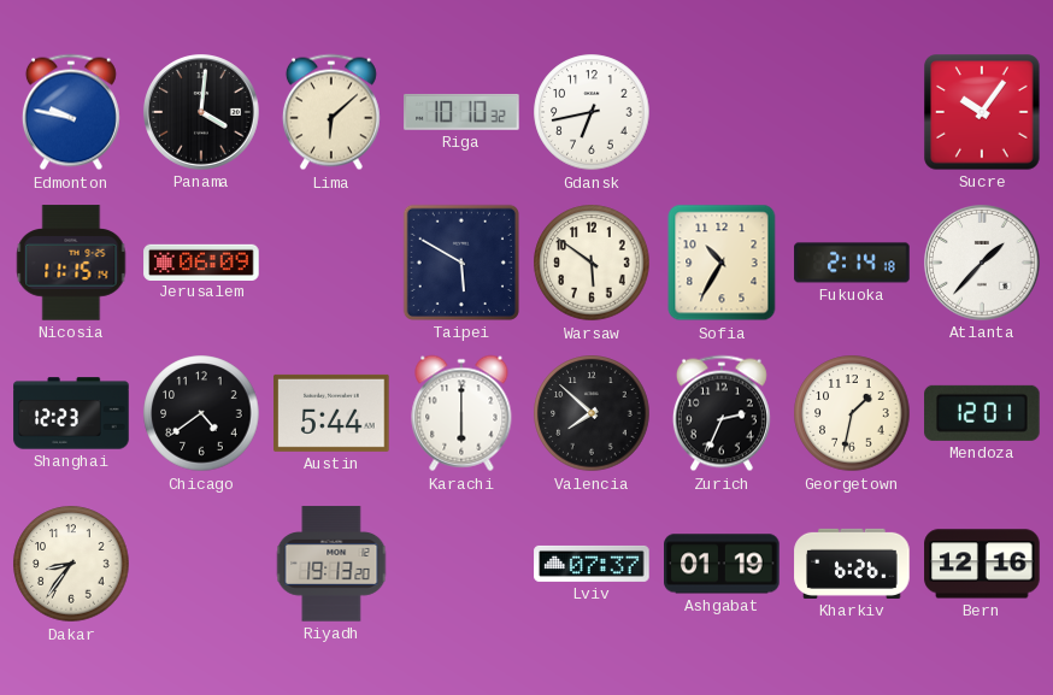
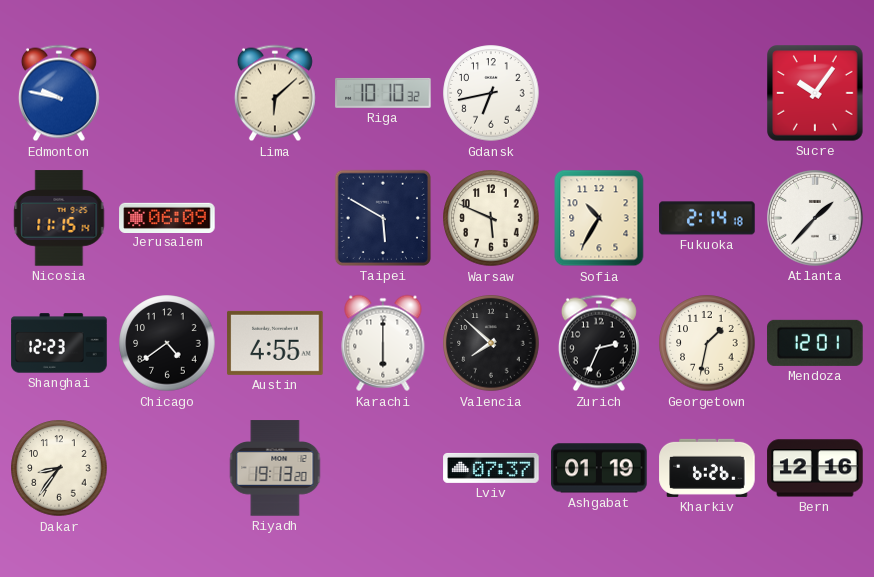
Panama: 4:01 -> none
Warsaw: 5:51 -> 5:49
Austin: 5:44 -> 4:55
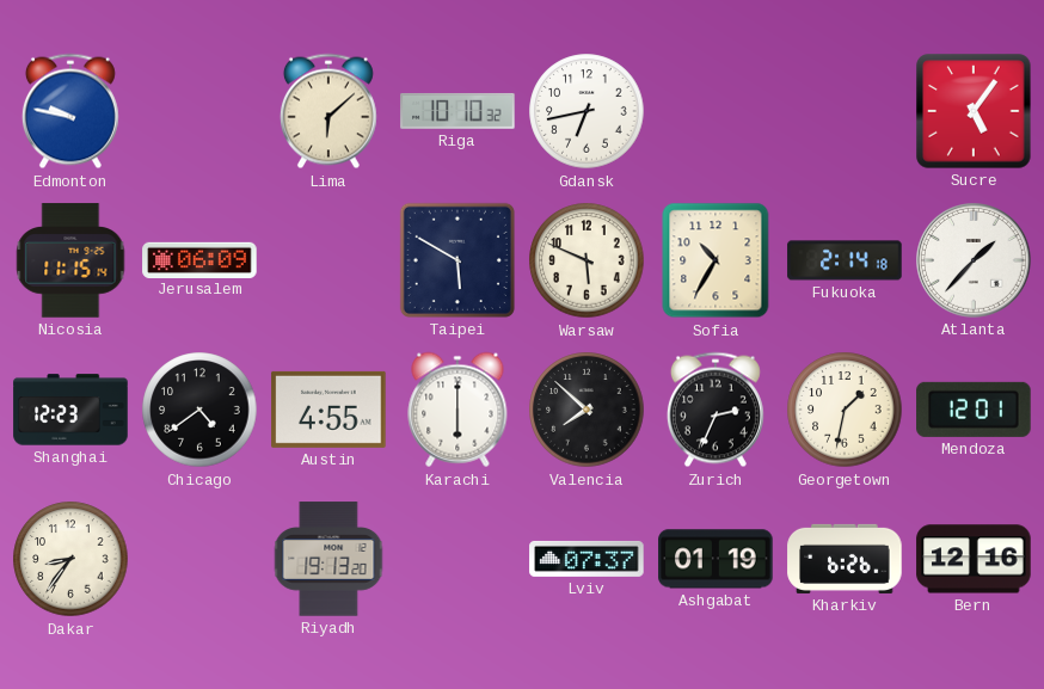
Sucre: 10:06 -> 5:06
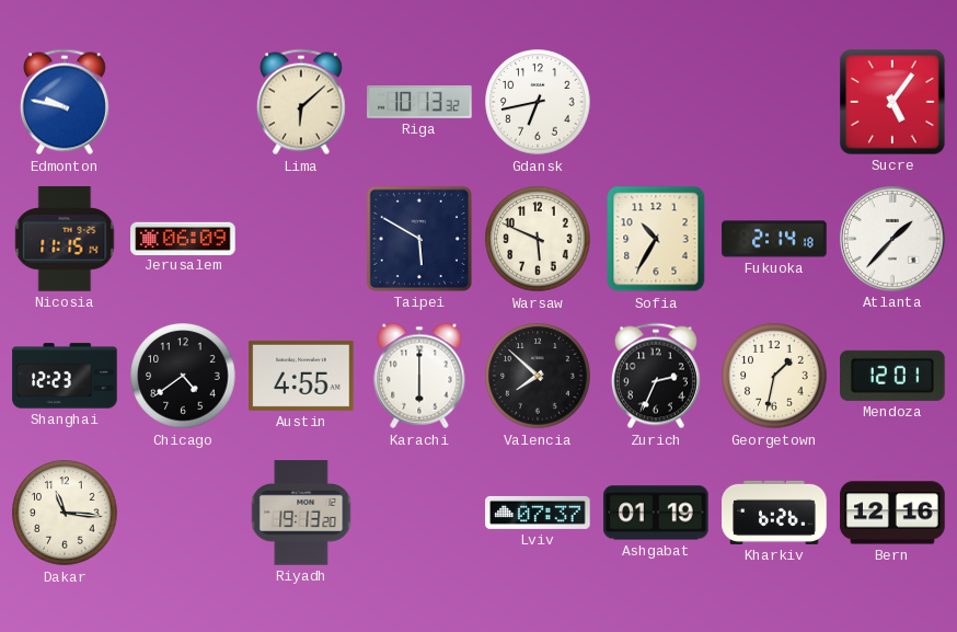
Riga: 10:10 -> 10:13
Dakar: 8:36 -> 11:16
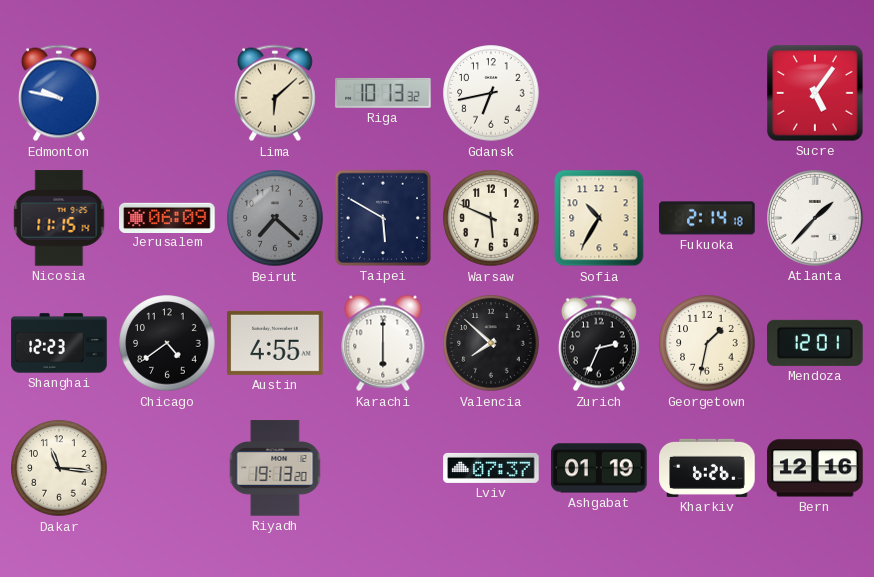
Beirut: none -> 7:22
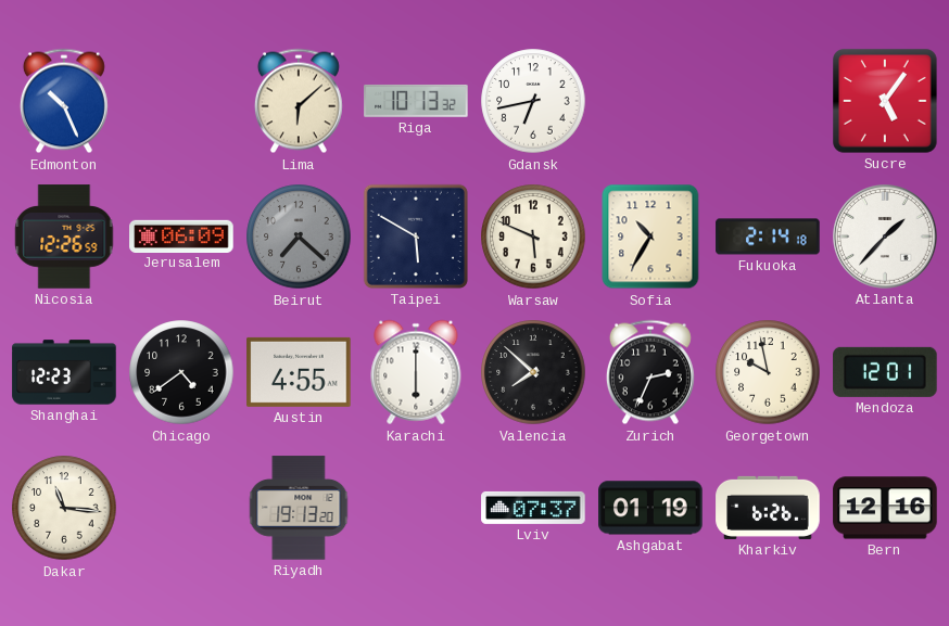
Edmonton: 9:47 -> 10:26
Nicosia: 11:15 -> 12:26
Georgetown: 1:32 -> 9:58
